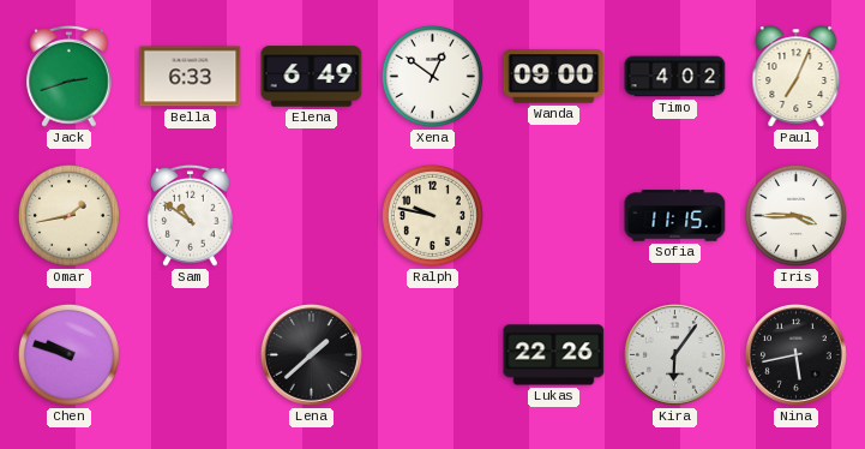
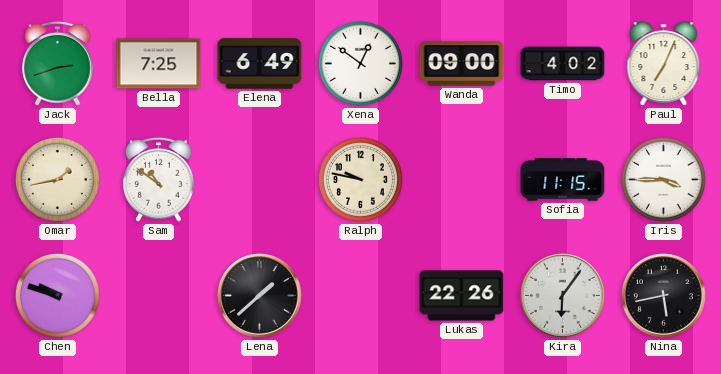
Bella: 6:33 -> 7:25
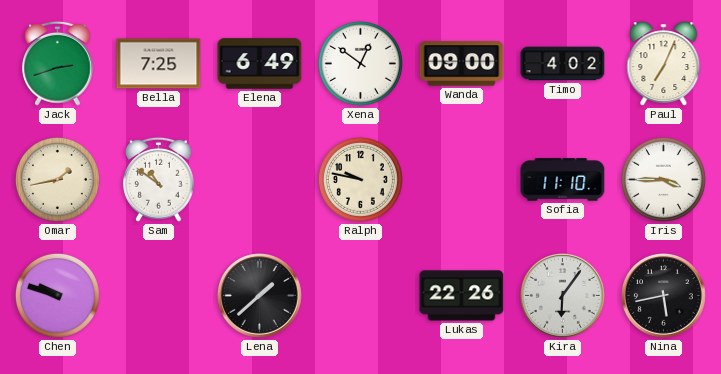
Sofia: 11:15 -> 11:10
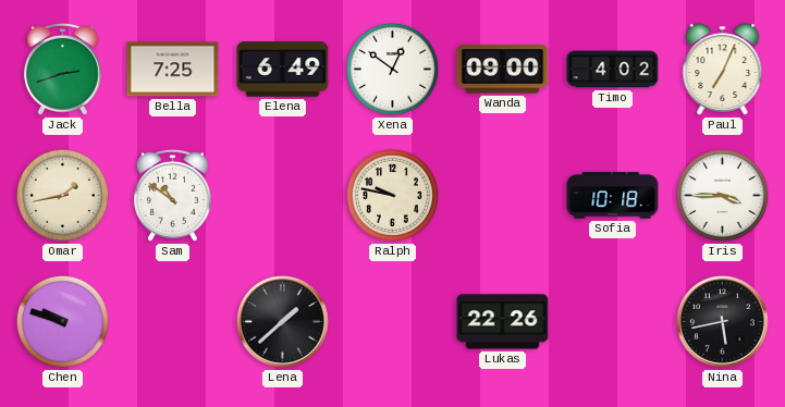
Sofia: 11:10 -> 10:18
Kira: 6:06 -> none
